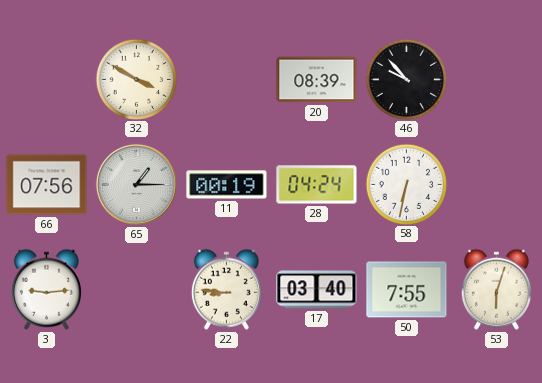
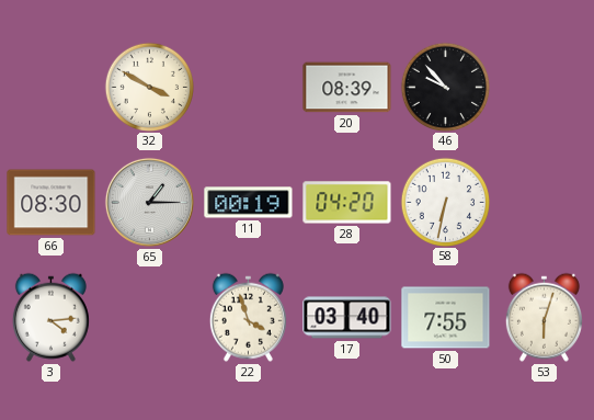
66: 07:56 -> 08:30
28: 04:24 -> 04:20
3: 9:14 -> 4:14
22: 8:46 -> 3:57
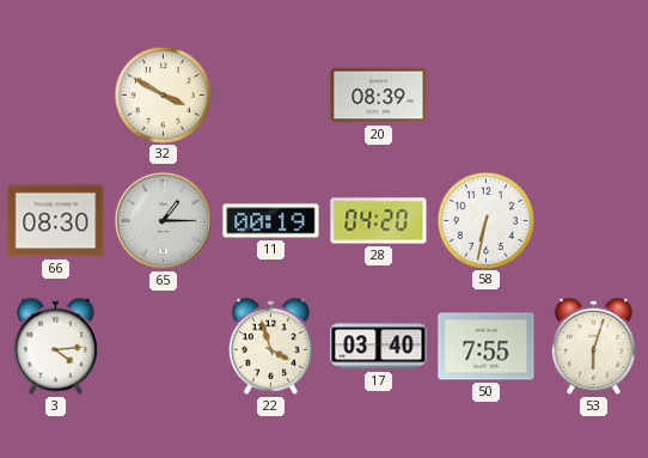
46: 9:53 -> none
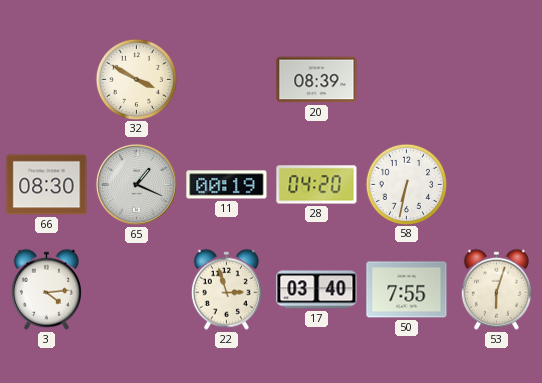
65: 1:15 -> 1:19
22: 3:57 -> 2:57
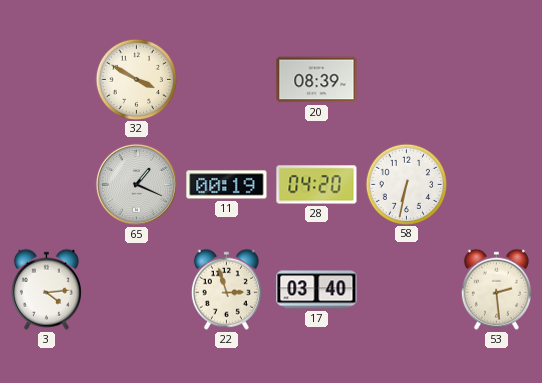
66: 08:30 -> none
50: 7:55 -> none
53: 6:03 -> 2:29
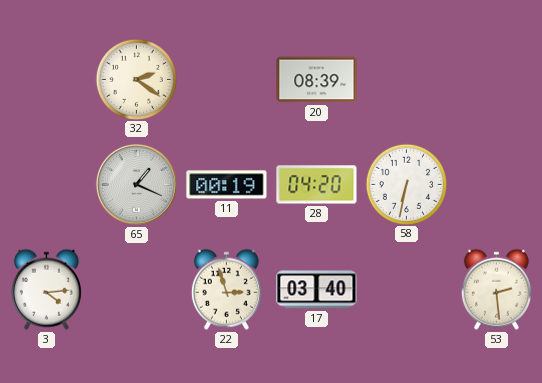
32: 3:50 -> 2:21
